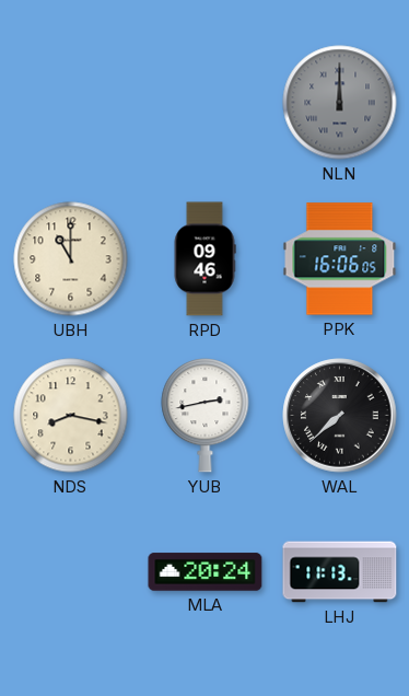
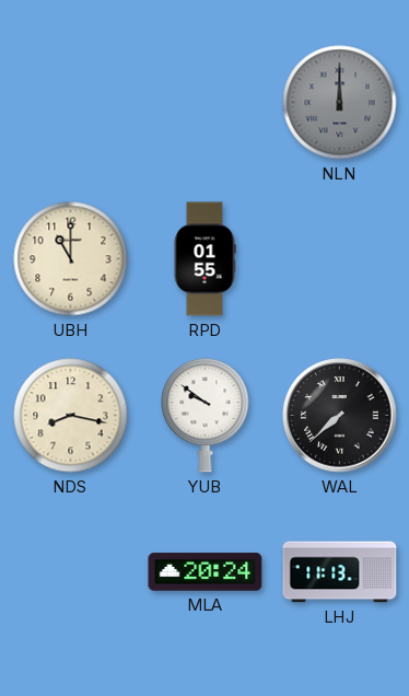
RPD: 09:46 -> 01:55
PPK: 16:06 -> none
YUB: 2:43 -> 9:51
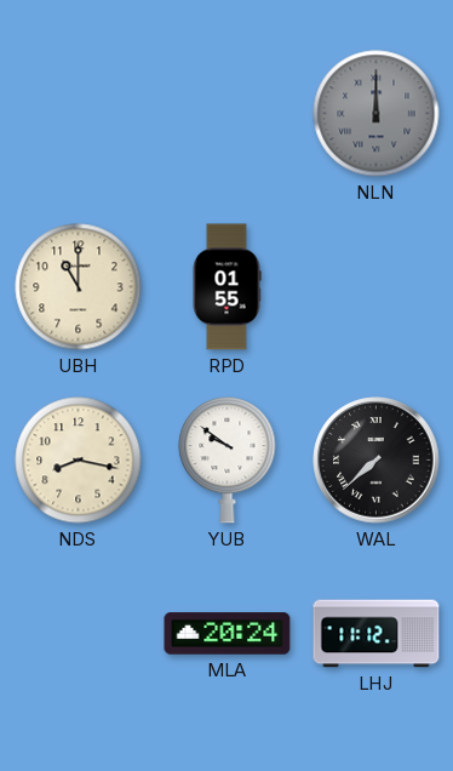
LHJ: 11:13 -> 11:12
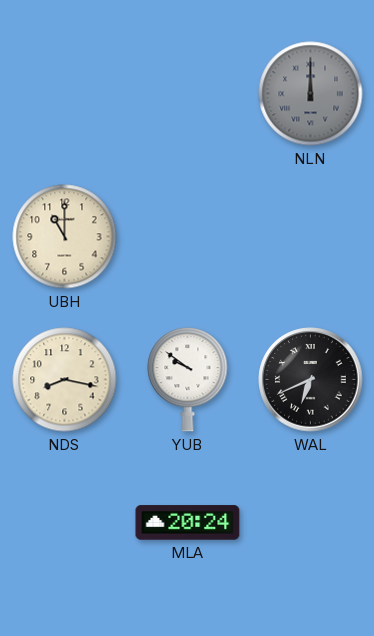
RPD: 01:55 -> none
WAL: 7:38 -> 6:41
LHJ: 11:12 -> none
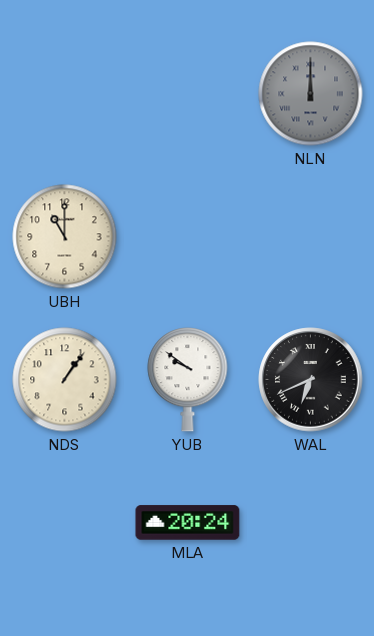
NDS: 8:17 -> 1:06
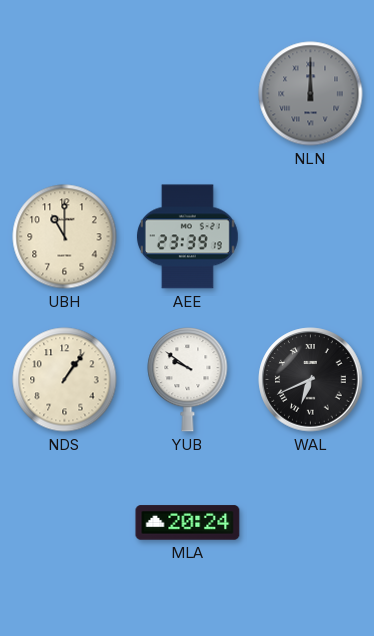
AEE: none -> 23:39
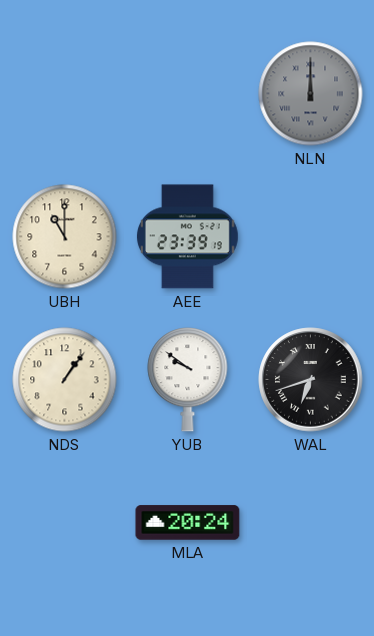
WAL: 6:41 -> 6:42
